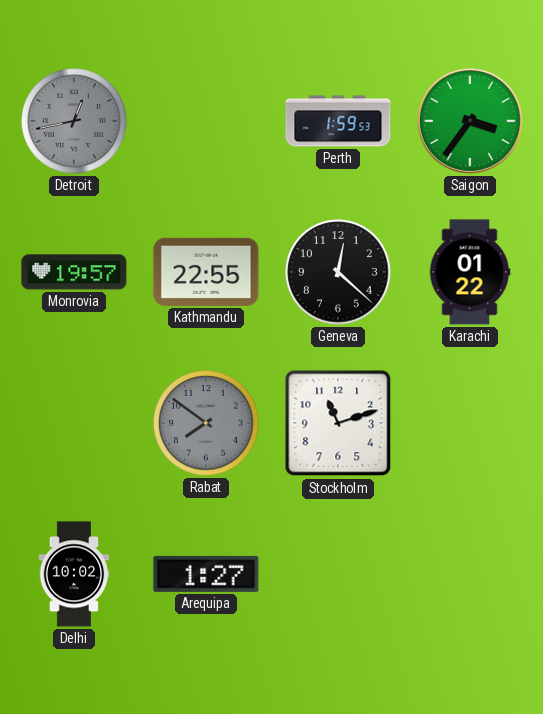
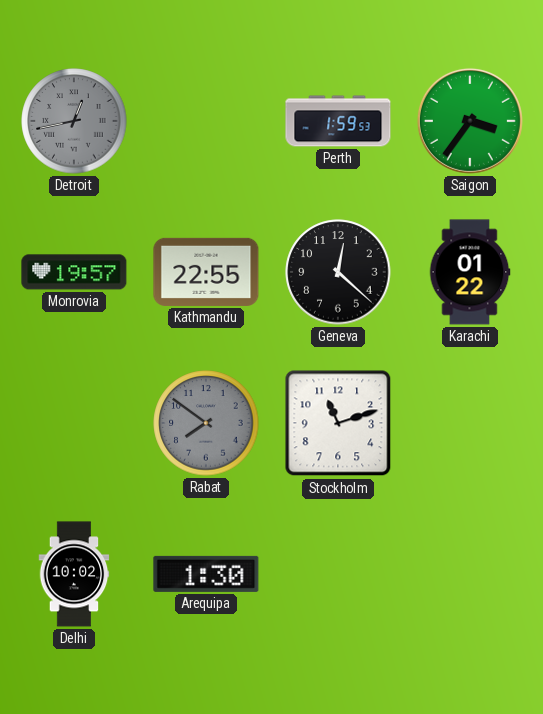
Arequipa: 1:27 -> 1:30
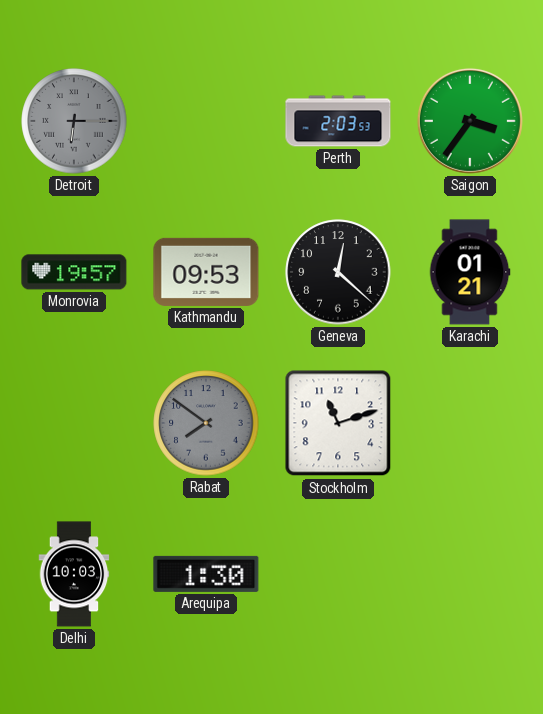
Detroit: 12:43 -> 6:15
Perth: 1:59 -> 2:03
Kathmandu: 22:55 -> 09:53
Karachi: 01:22 -> 01:21
Delhi: 10:02 -> 10:03
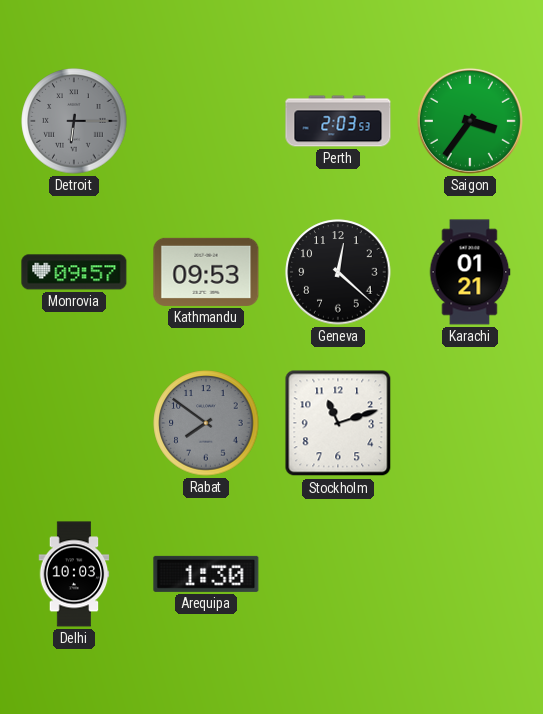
Monrovia: 19:57 -> 09:57
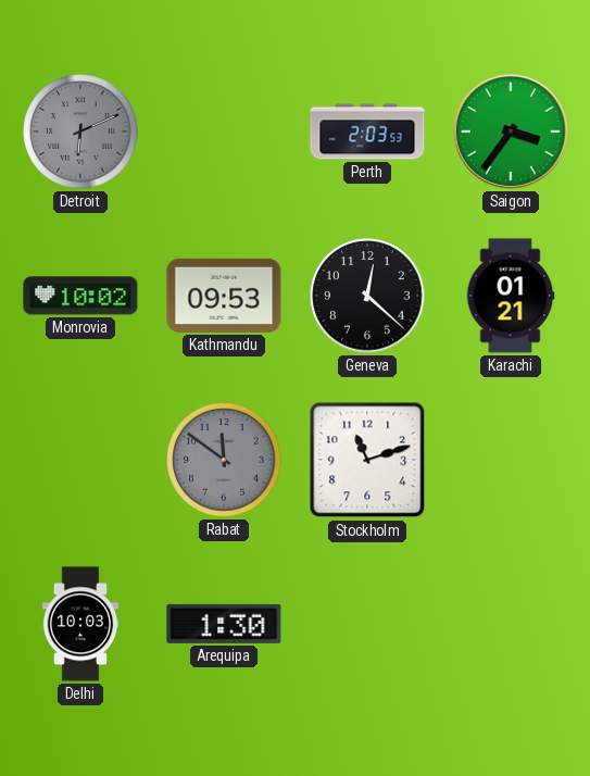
Detroit: 6:15 -> 6:11
Monrovia: 09:57 -> 10:02
Rabat: 7:51 -> 11:51
